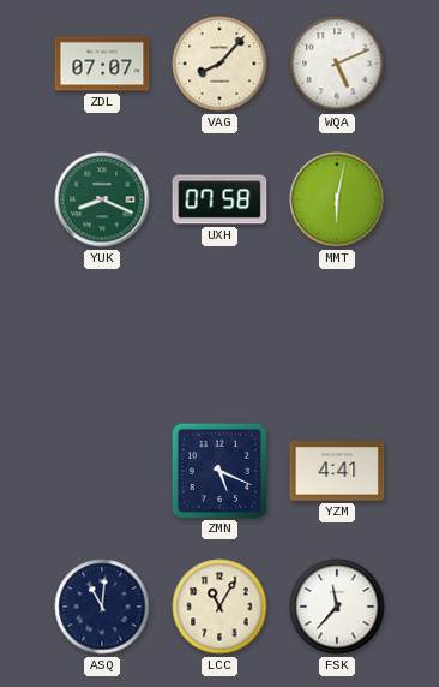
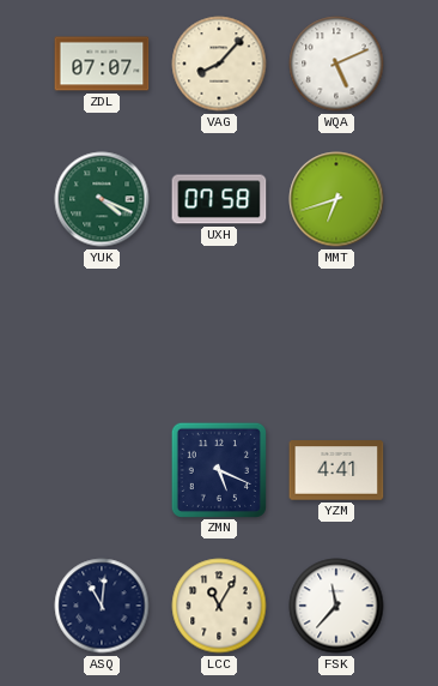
YUK: 8:19 -> 4:19
MMT: 6:02 -> 6:42
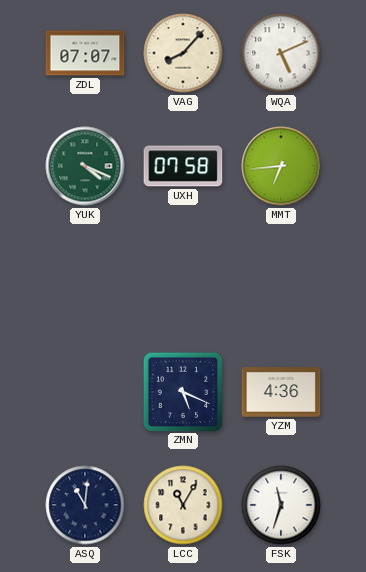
MMT: 6:42 -> 6:44
YZM: 4:41 -> 4:36
FSK: 11:37 -> 11:33
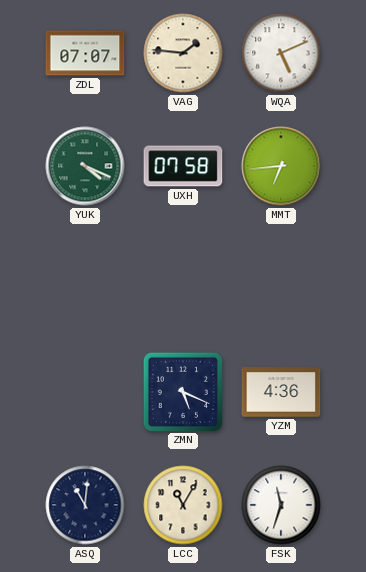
VAG: 8:07 -> 1:46
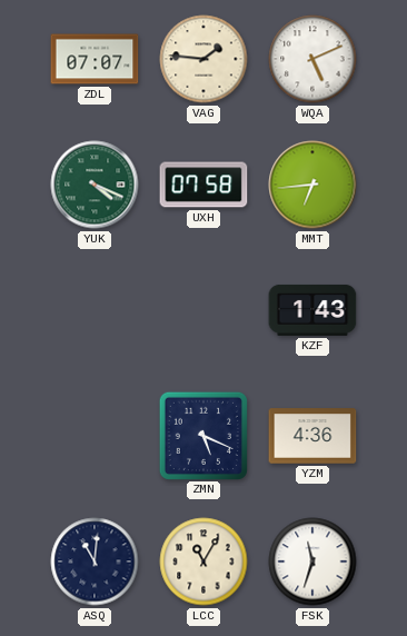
KZF: none -> 1:43
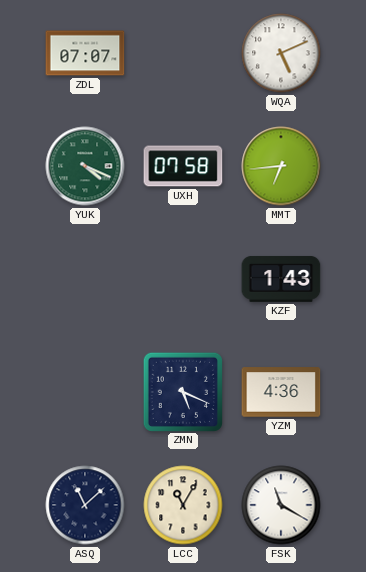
VAG: 1:46 -> none
ASQ: 11:01 -> 11:08
FSK: 11:33 -> 11:20
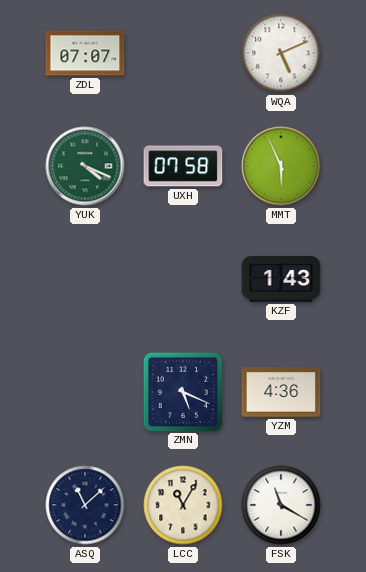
MMT: 6:44 -> 5:56
